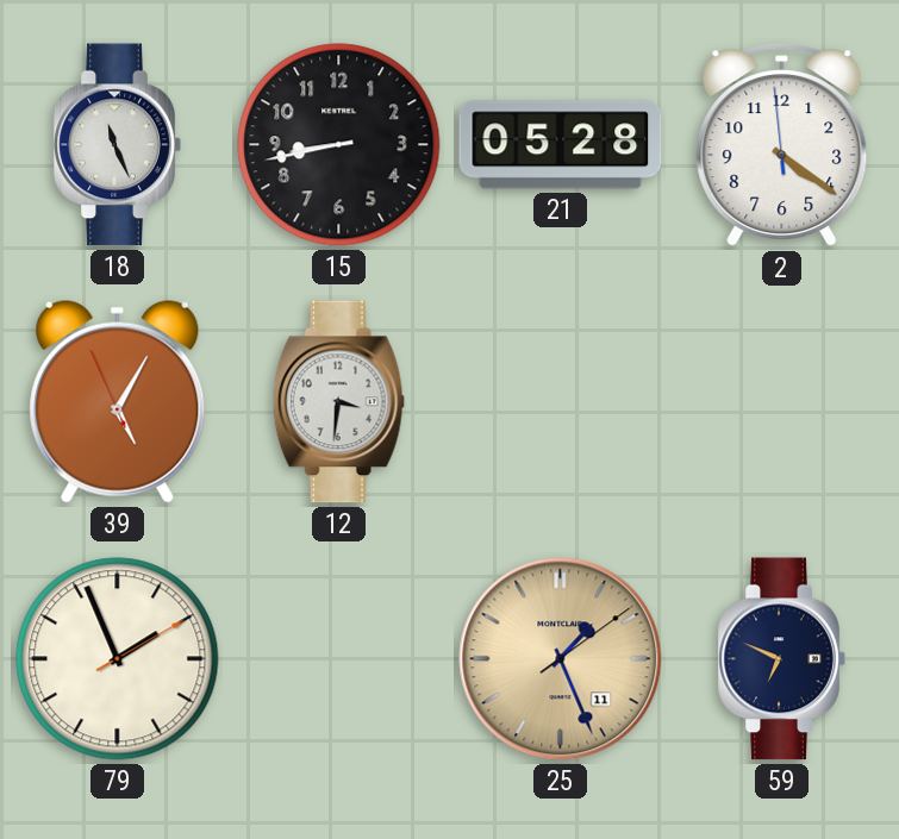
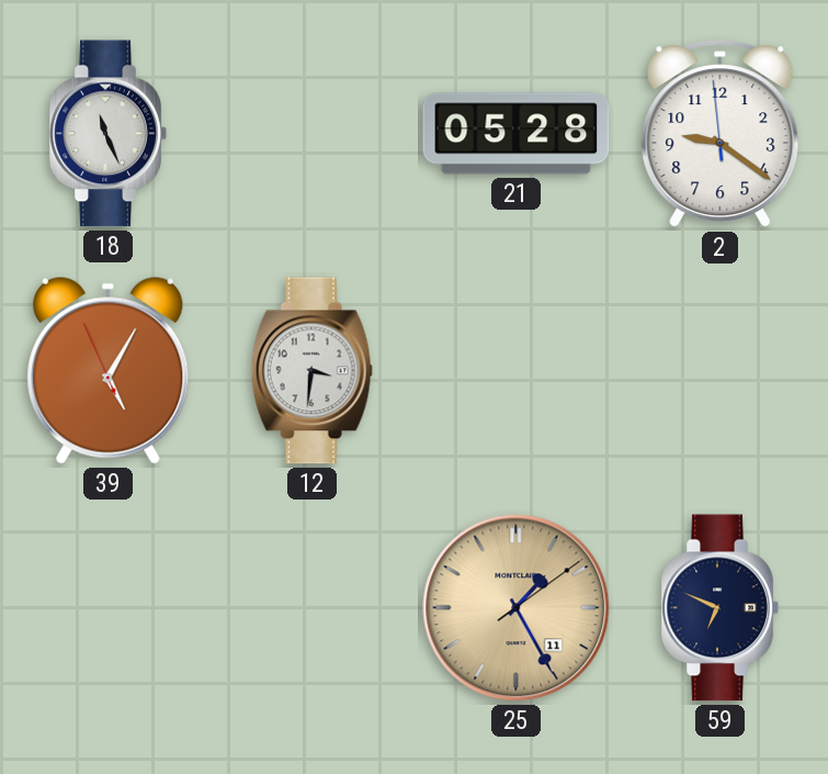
15: 8:43 -> none
2: 4:20 -> 9:20
79: 1:56 -> none
25: 1:26 -> 1:25
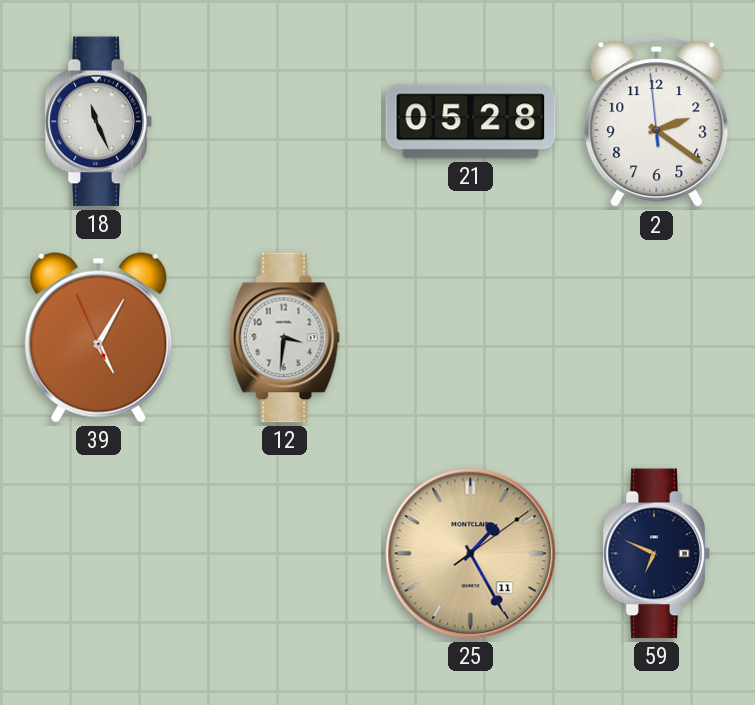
2: 9:20 -> 2:20
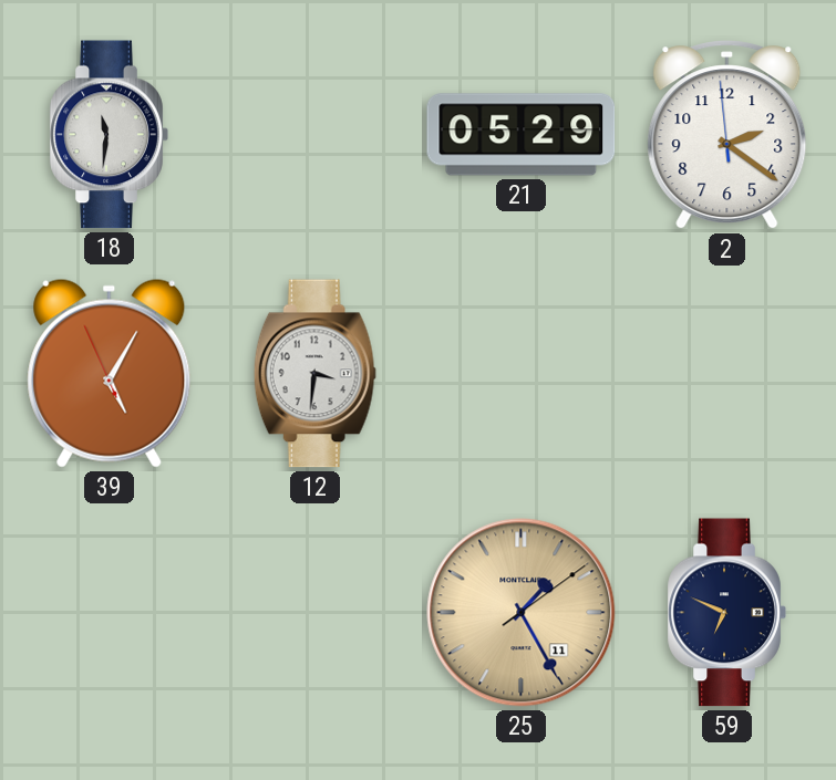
18: 11:26 -> 11:31
21: 05:28 -> 05:29
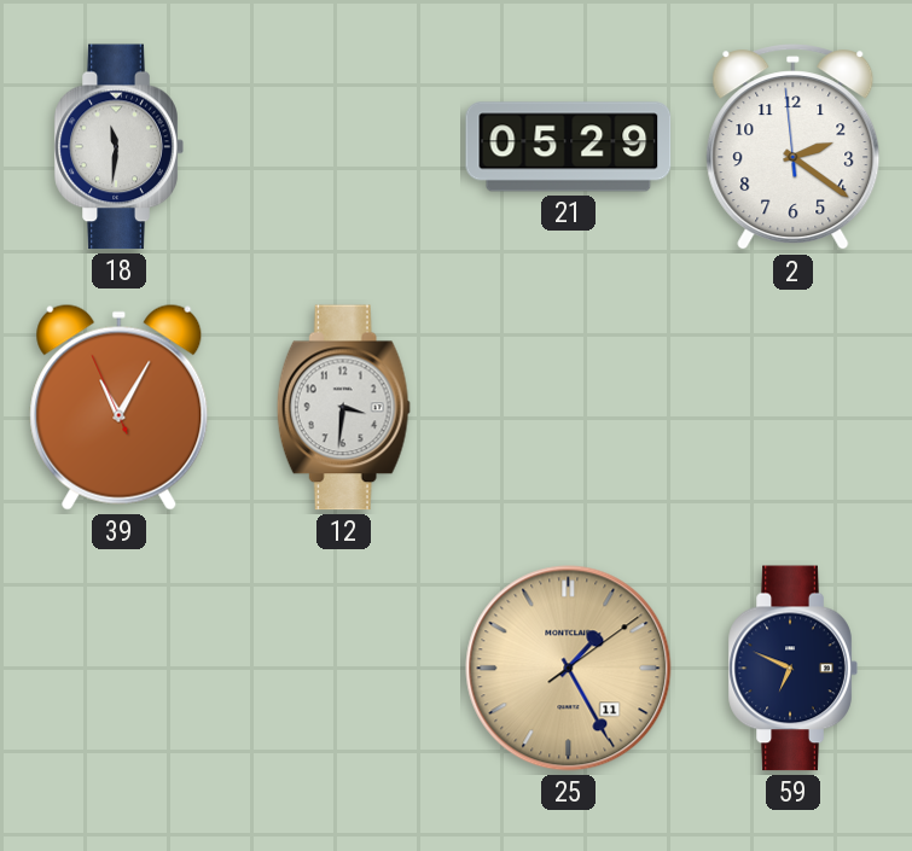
39: 5:04 -> 11:04
